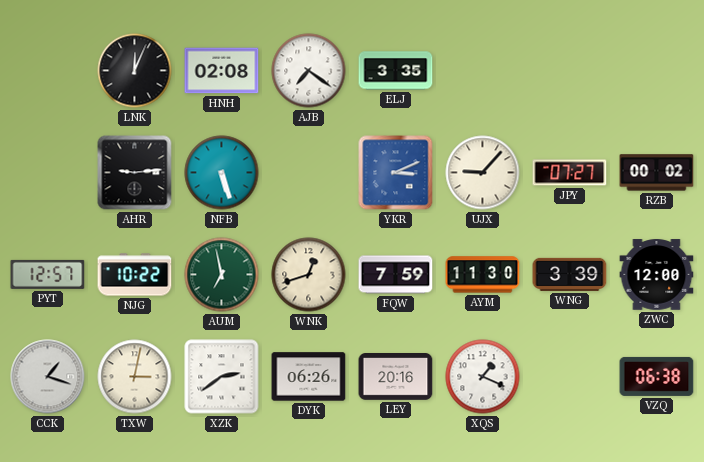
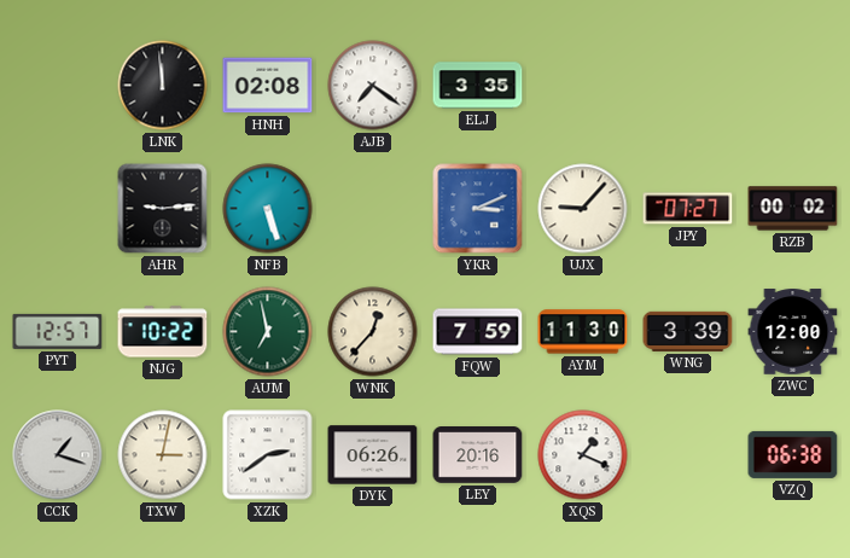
LNK: 12:04 -> 11:59
WNK: 12:42 -> 12:37
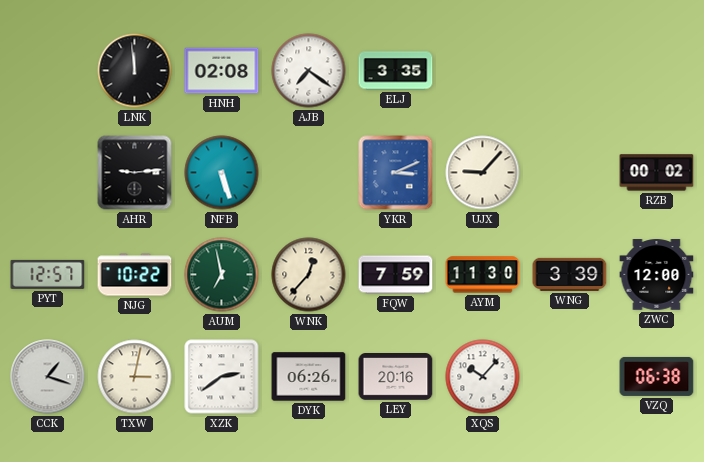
JPY: 07:27 -> none
XQS: 1:19 -> 10:07
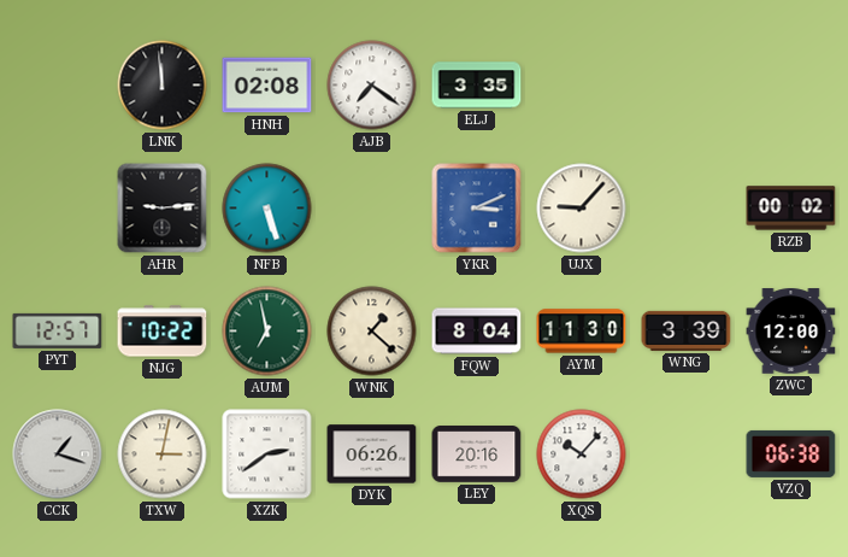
WNK: 12:37 -> 1:22
FQW: 7:59 -> 8:04
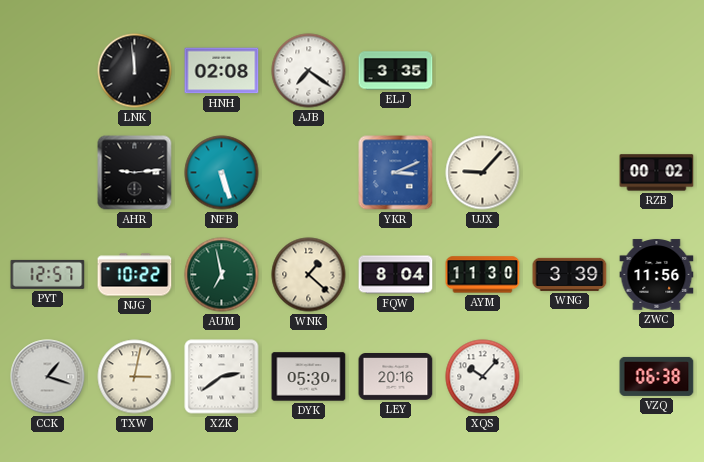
ZWC: 12:00 -> 11:56
DYK: 06:26 -> 05:30
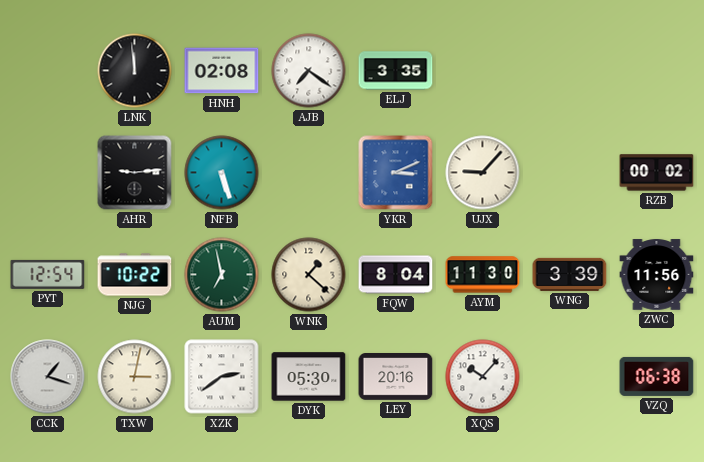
PYT: 12:57 -> 12:54
